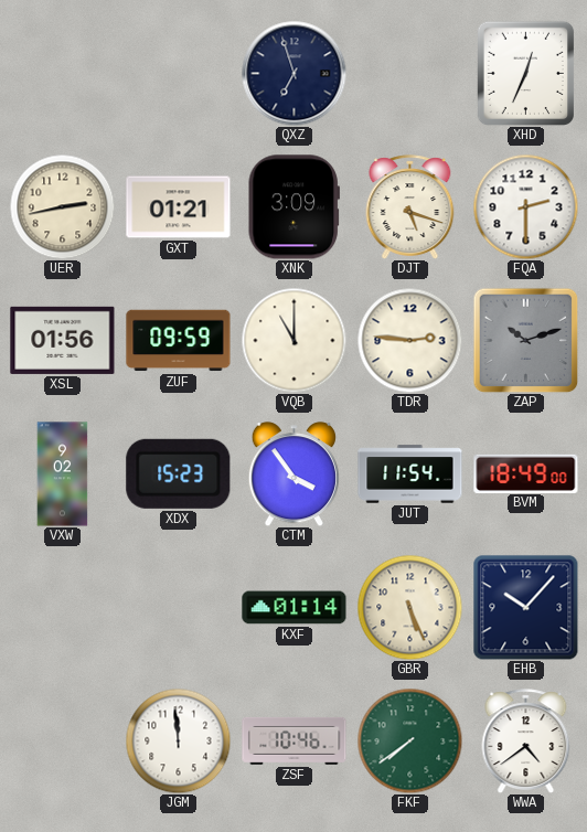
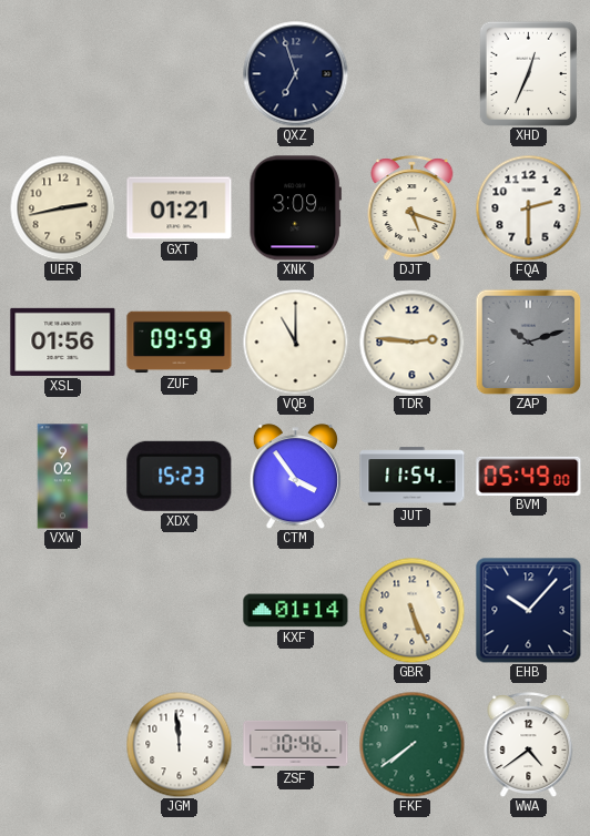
BVM: 18:49 -> 05:49
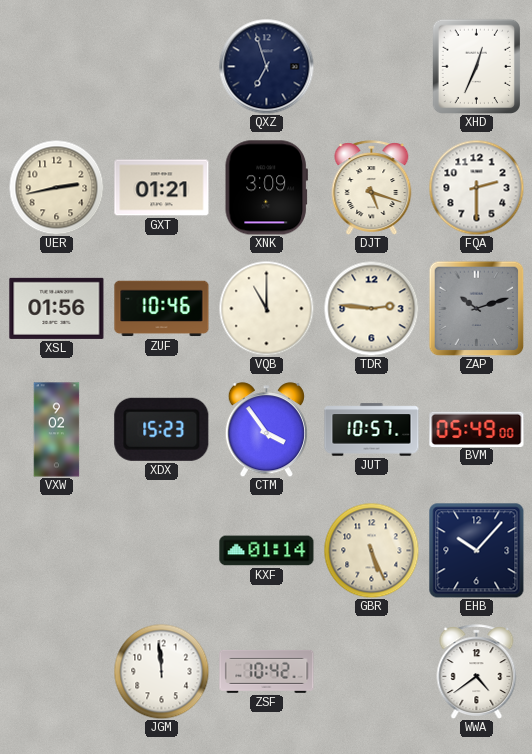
ZUF: 09:59 -> 10:46
JUT: 11:54 -> 10:57
ZSF: 10:46 -> 10:42
FKF: 7:39 -> none
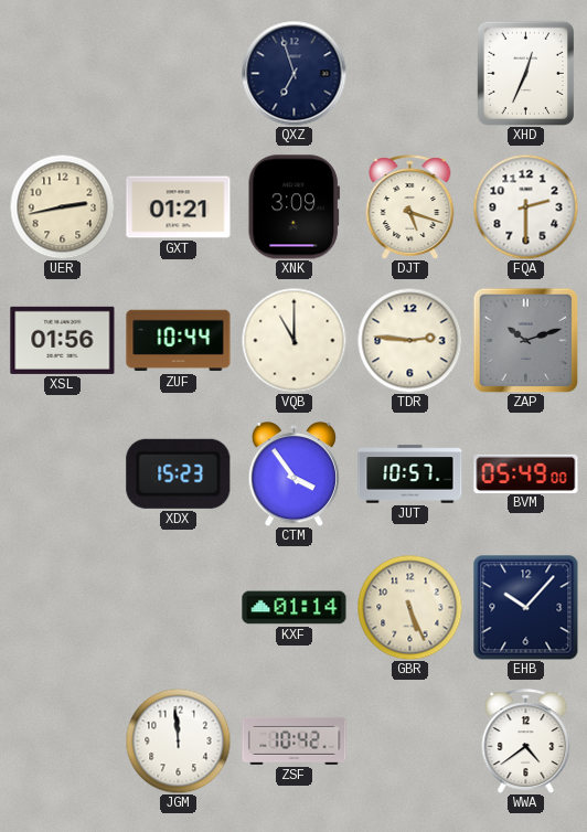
ZUF: 10:46 -> 10:44
VXW: 9:02 -> none
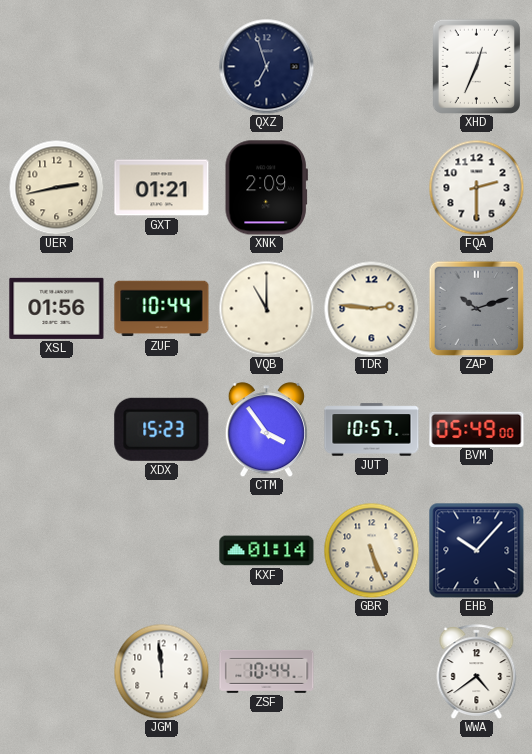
XNK: 3:09 -> 2:09
DJT: 5:18 -> none
ZSF: 10:42 -> 10:44
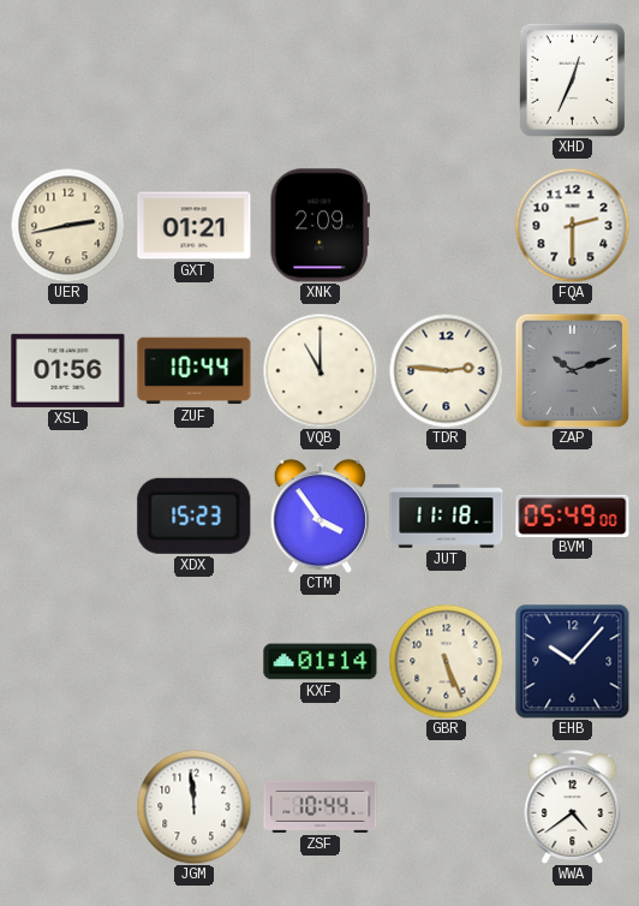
QXZ: 6:57 -> none
JUT: 10:57 -> 11:18
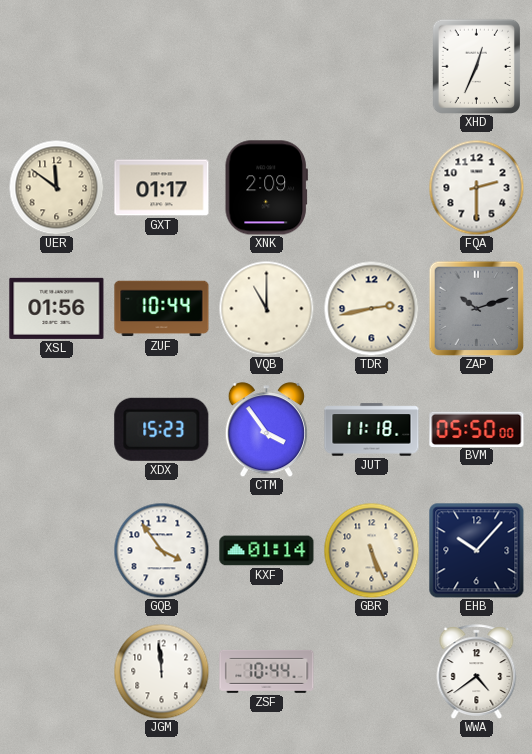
UER: 2:43 -> 11:51
GXT: 01:21 -> 01:17
TDR: 2:46 -> 2:43
BVM: 05:49 -> 05:50
GQB: none -> 3:54
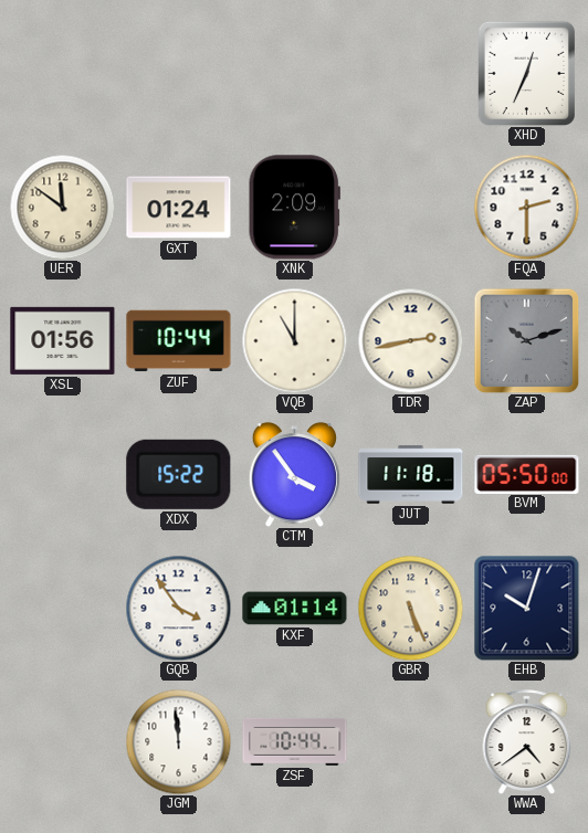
GXT: 01:17 -> 01:24
XDX: 15:23 -> 15:22
EHB: 10:07 -> 10:03
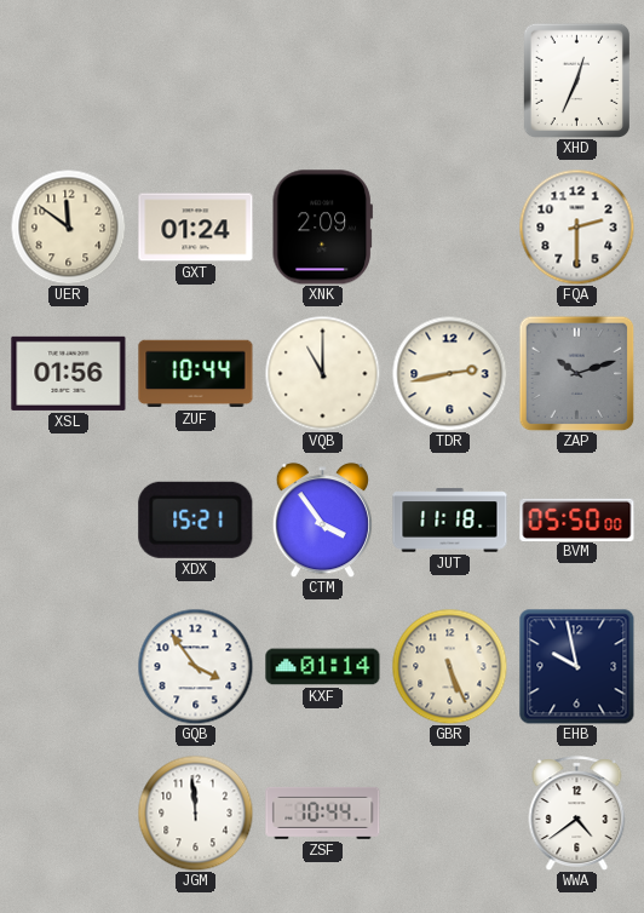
XDX: 15:22 -> 15:21
EHB: 10:03 -> 9:58
